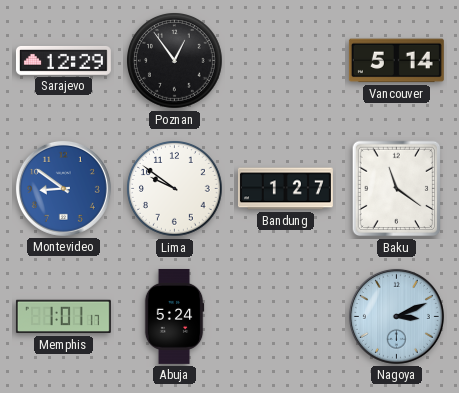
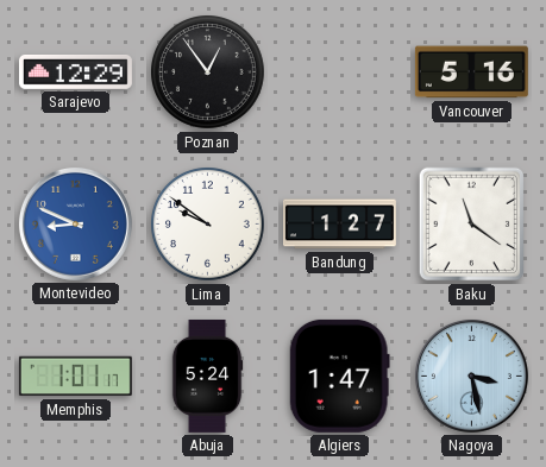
Vancouver: 5:14 -> 5:16
Montevideo: 8:51 -> 8:49
Algiers: none -> 1:47
Nagoya: 3:11 -> 3:28
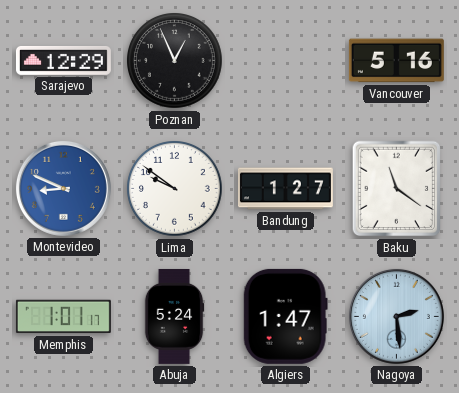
Poznan: 12:54 -> 12:56
Nagoya: 3:28 -> 2:29
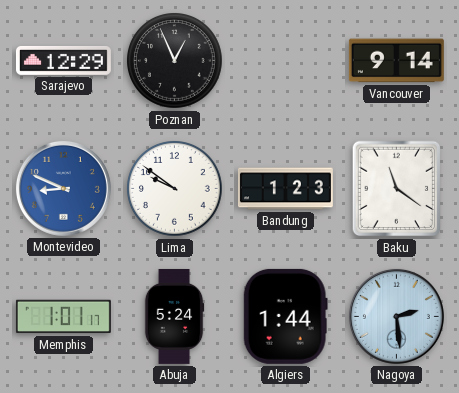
Vancouver: 5:16 -> 9:14
Bandung: 1:27 -> 1:23
Algiers: 1:47 -> 1:44
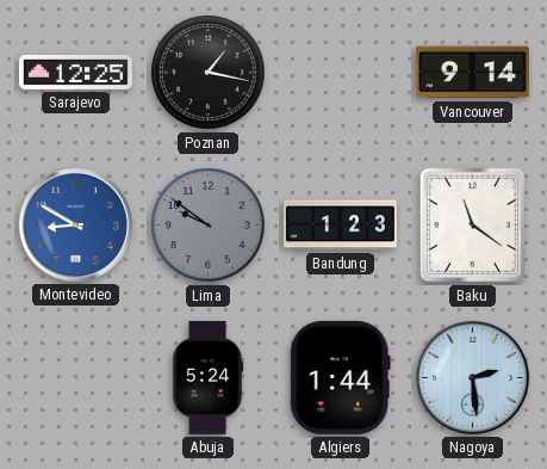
Sarajevo: 12:29 -> 12:25
Poznan: 12:56 -> 1:17
Montevideo: 8:49 -> 8:50
Lima dial: white -> grey
Memphis: 1:01 -> none
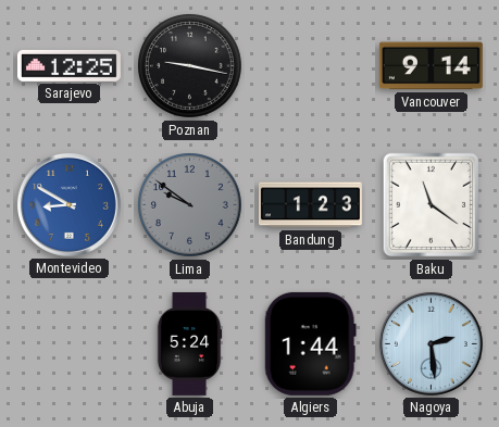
Poznan: 1:17 -> 9:17
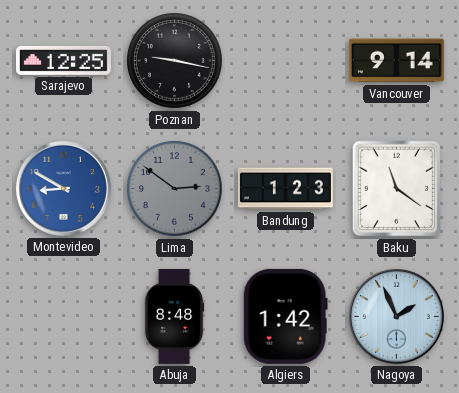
Lima: 9:51 -> 2:51
Abuja: 5:24 -> 8:48
Algiers: 1:44 -> 1:42
Nagoya: 2:29 -> 1:56
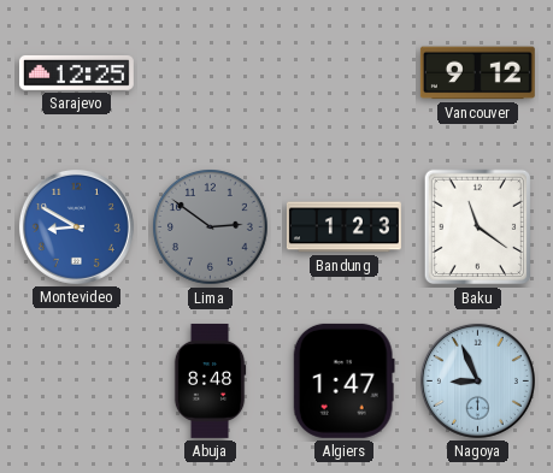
Poznan: 9:17 -> none
Vancouver: 9:14 -> 9:12
Algiers: 1:42 -> 1:47
Nagoya: 1:56 -> 8:56
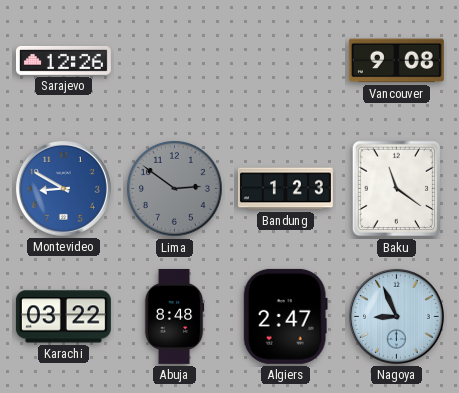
Sarajevo: 12:25 -> 12:26
Vancouver: 9:12 -> 9:08
Karachi: none -> 03:22
Algiers: 1:47 -> 2:47
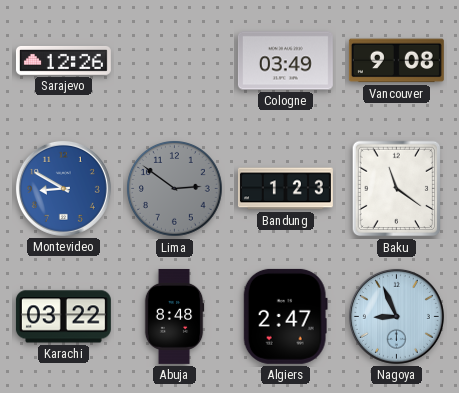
Cologne: none -> 03:49
